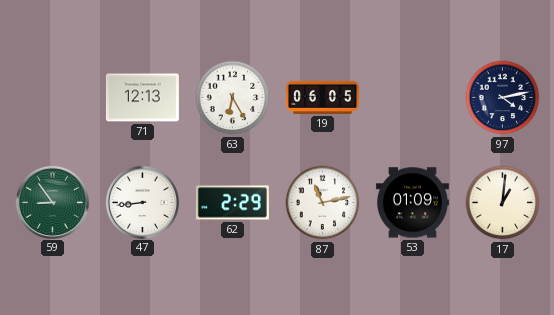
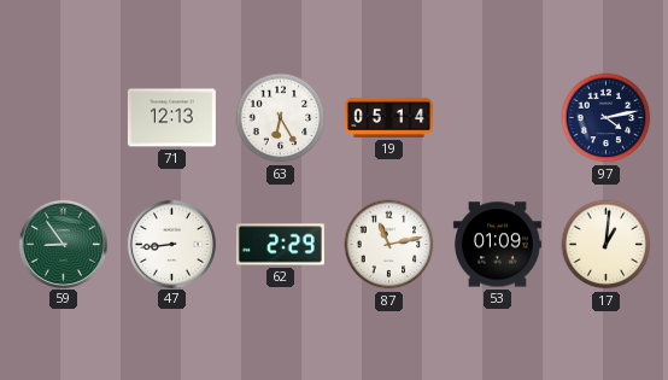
19: 06:05 -> 05:14
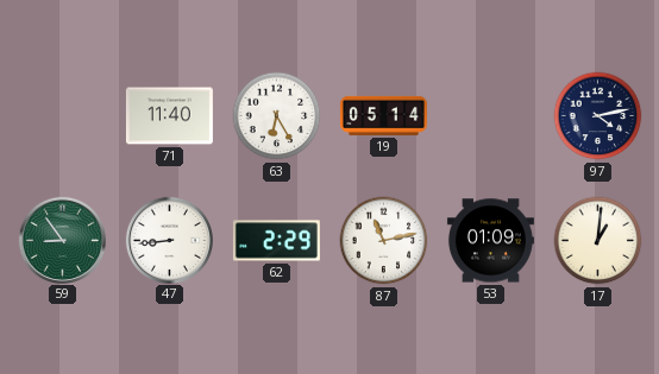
71: 12:13 -> 11:40
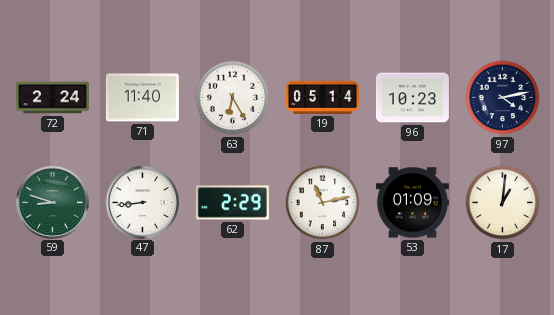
72: none -> 2:24
96: none -> 10:23
59: 8:54 -> 8:48
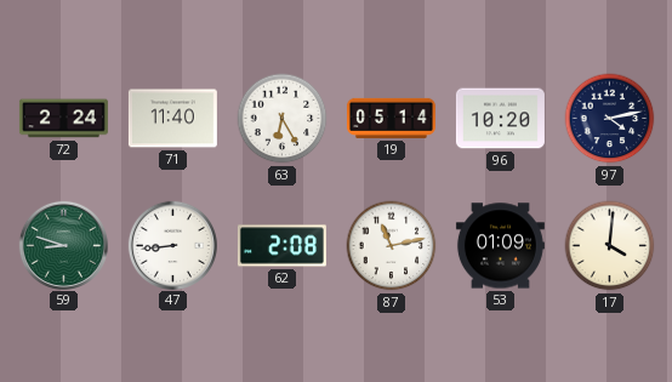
96: 10:23 -> 10:20
62: 2:29 -> 2:08
17: 1:01 -> 4:01
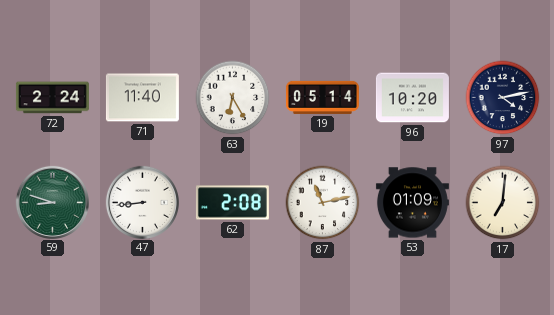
17: 4:01 -> 7:01
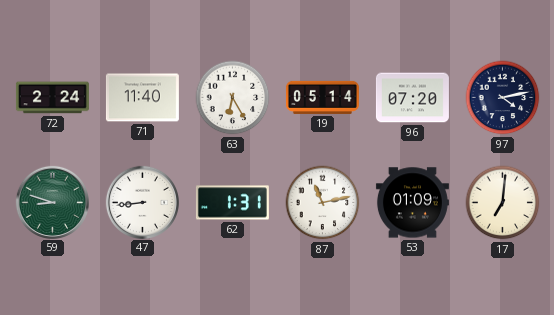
96: 10:20 -> 07:20
62: 2:08 -> 1:31
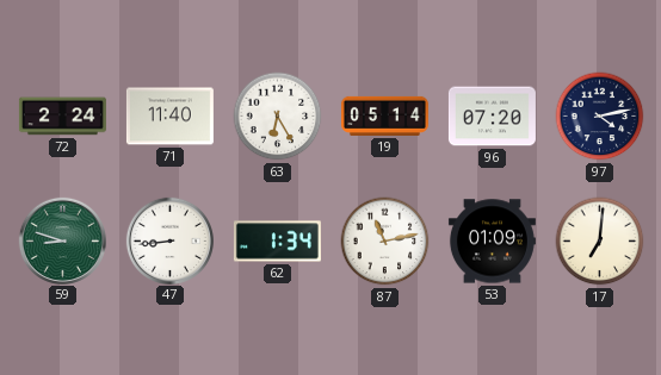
62: 1:31 -> 1:34
